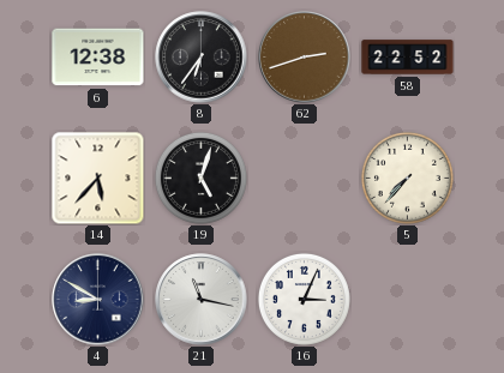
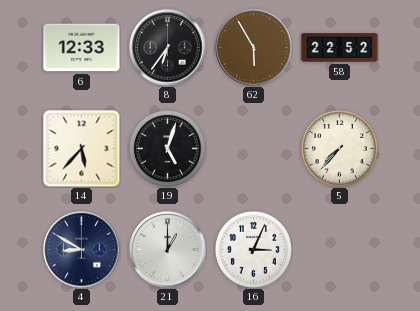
6: 12:38 -> 12:33
62: 2:42 -> 5:55
21: 11:17 -> 1:00
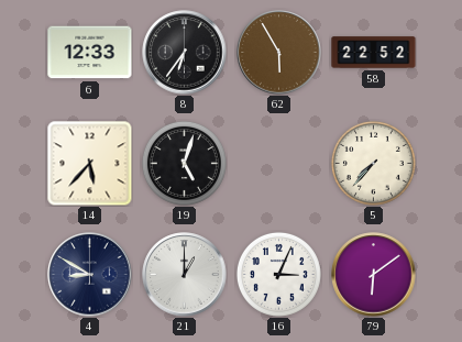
79: none -> 6:09
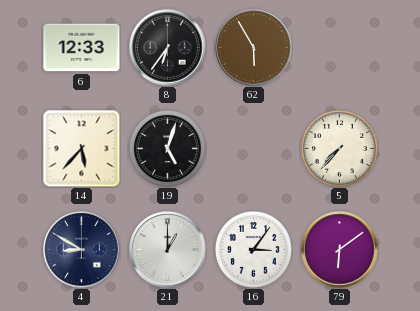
58: 22:52 -> none
16: 3:04 -> 3:06
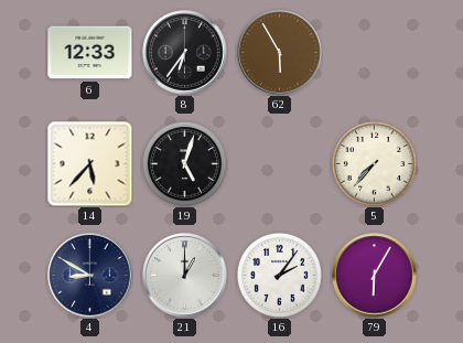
16: 3:06 -> 2:06
79: 6:09 -> 6:05
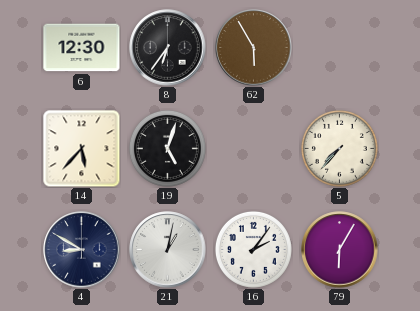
6: 12:33 -> 12:30
21: 1:00 -> 1:02
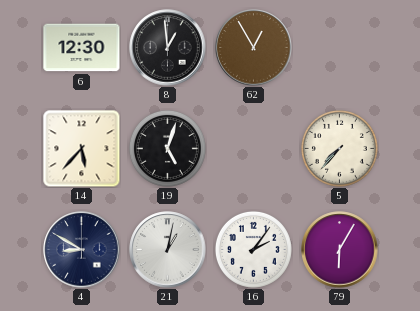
8: 6:36 -> 12:59
62: 5:55 -> 12:55
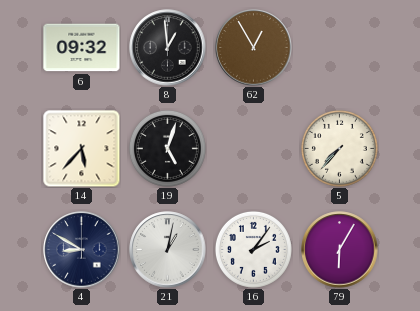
6: 12:30 -> 09:32
